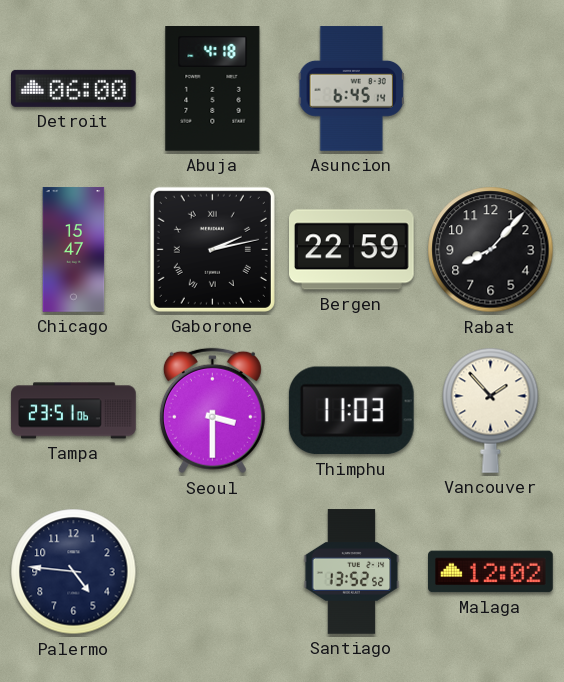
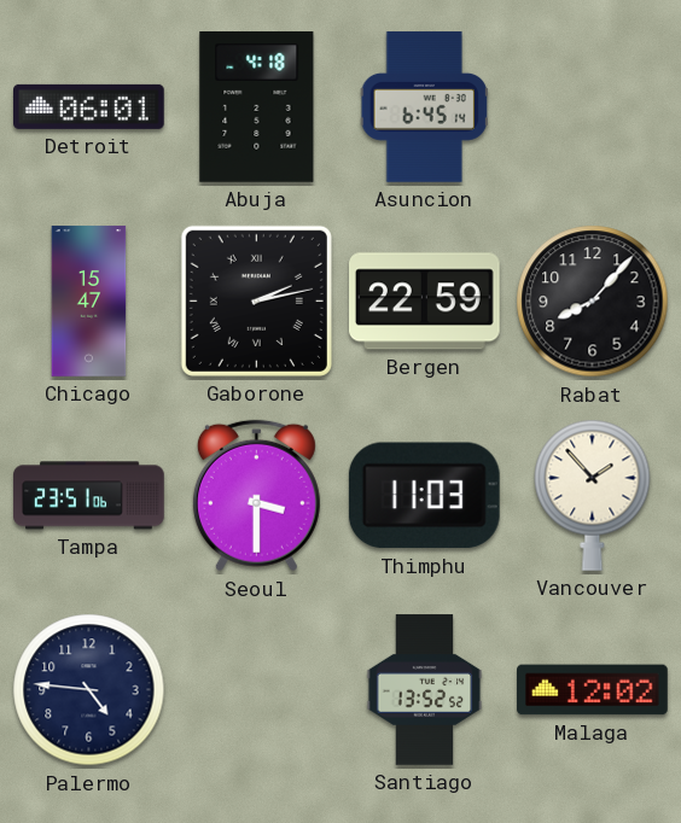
Detroit: 06:00 -> 06:01
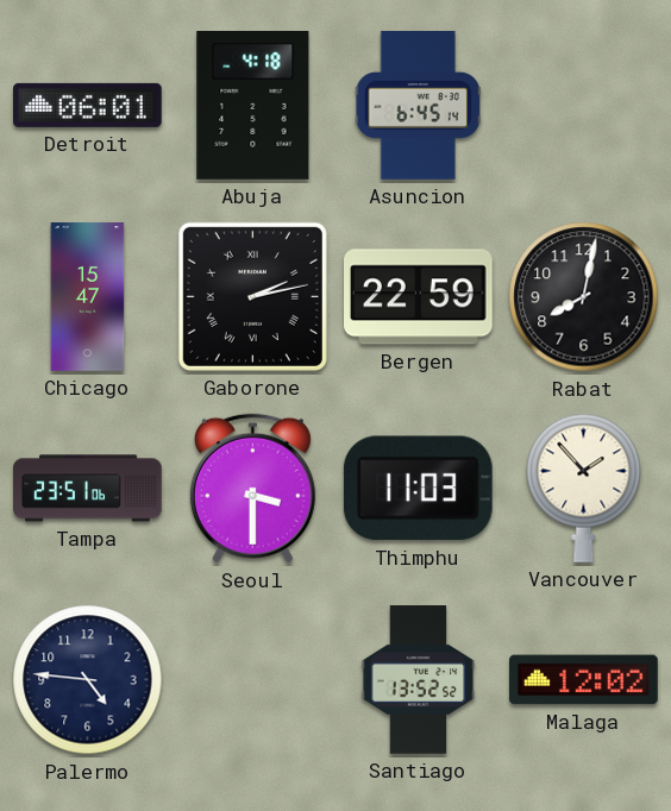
Rabat: 8:07 -> 8:02
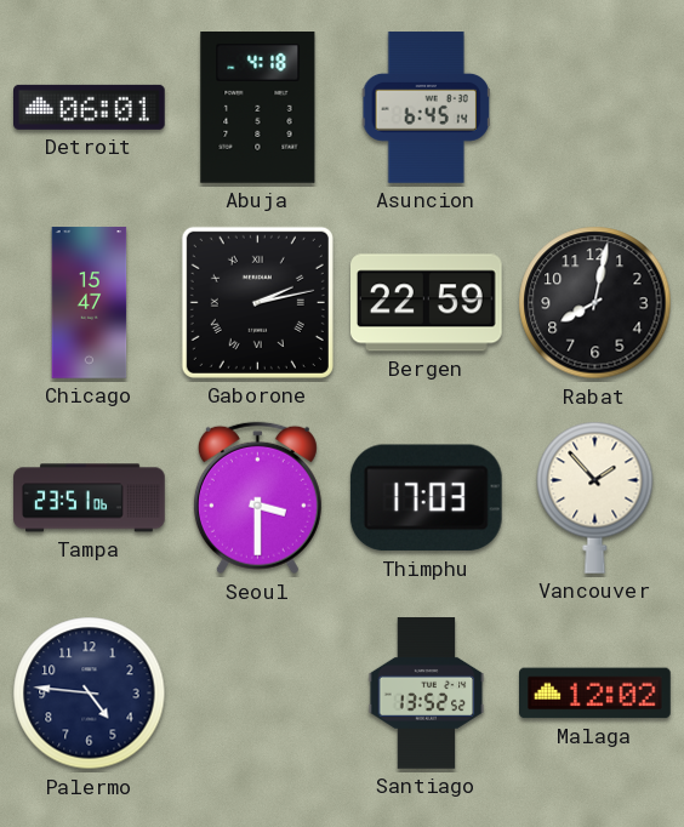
Thimphu: 11:03 -> 17:03
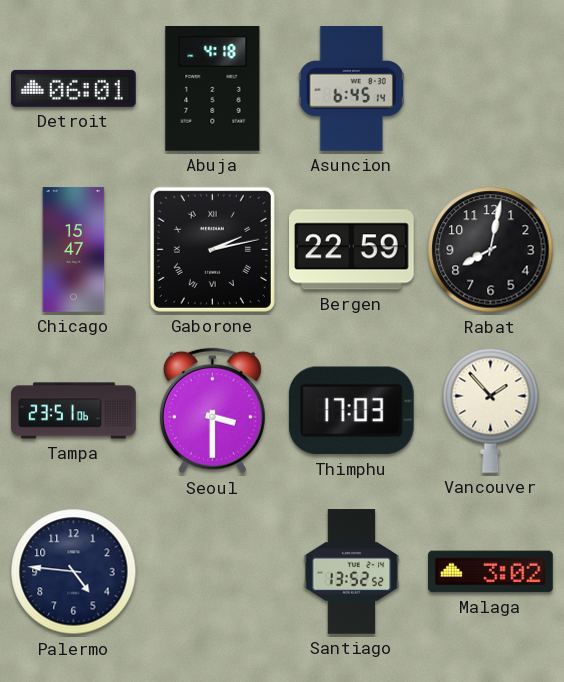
Malaga: 12:02 -> 3:02
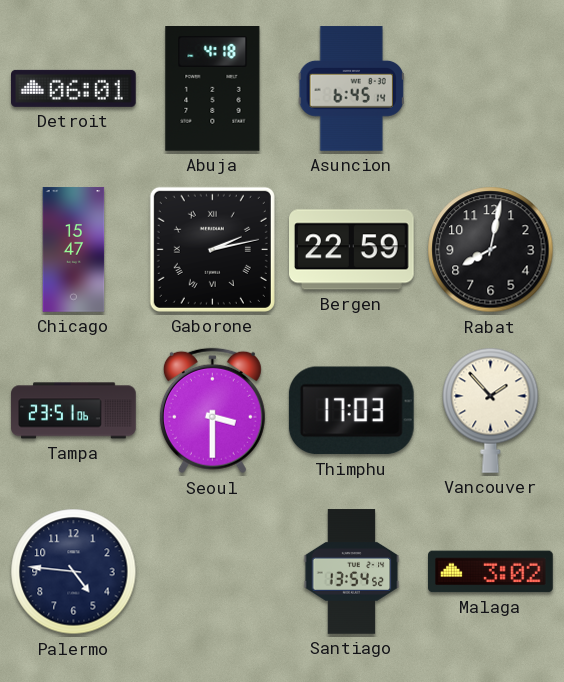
Santiago: 13:52 -> 13:54
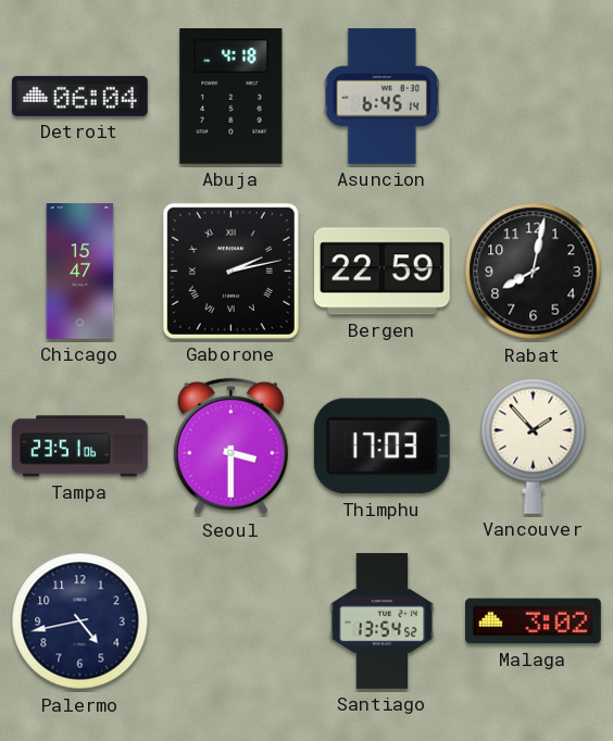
Detroit: 06:01 -> 06:04
Palermo: 4:46 -> 4:43
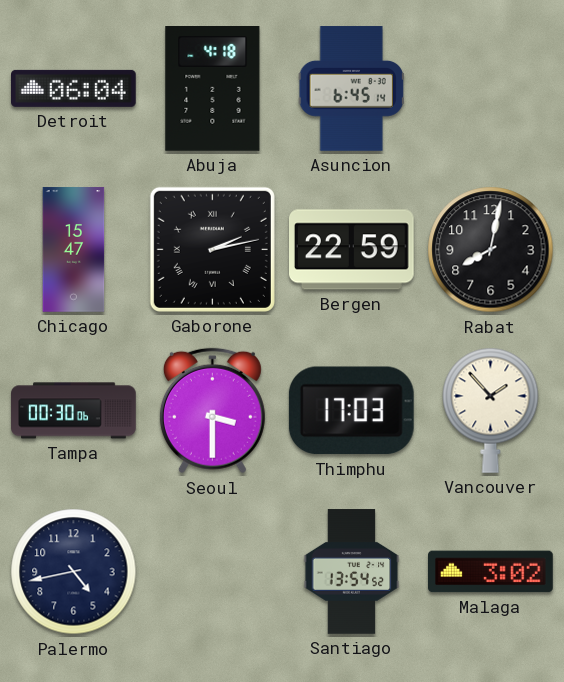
Tampa: 23:51 -> 00:30
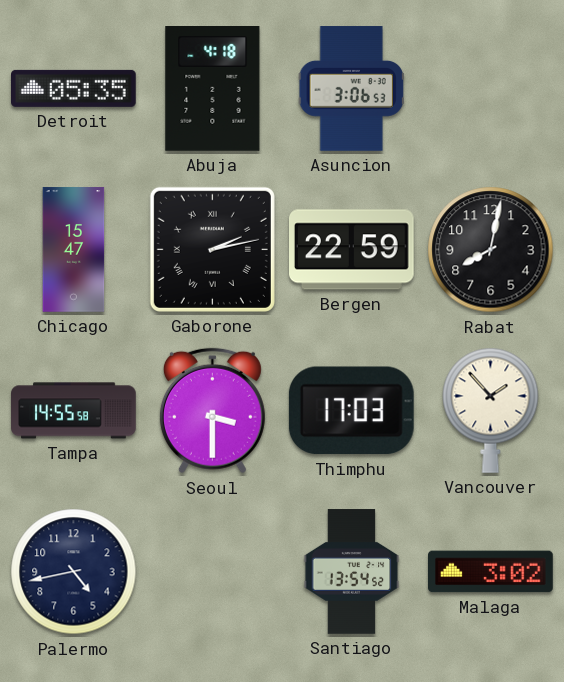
Detroit: 06:04 -> 05:35
Asuncion: 6:45 -> 3:06
Tampa: 00:30 -> 14:55
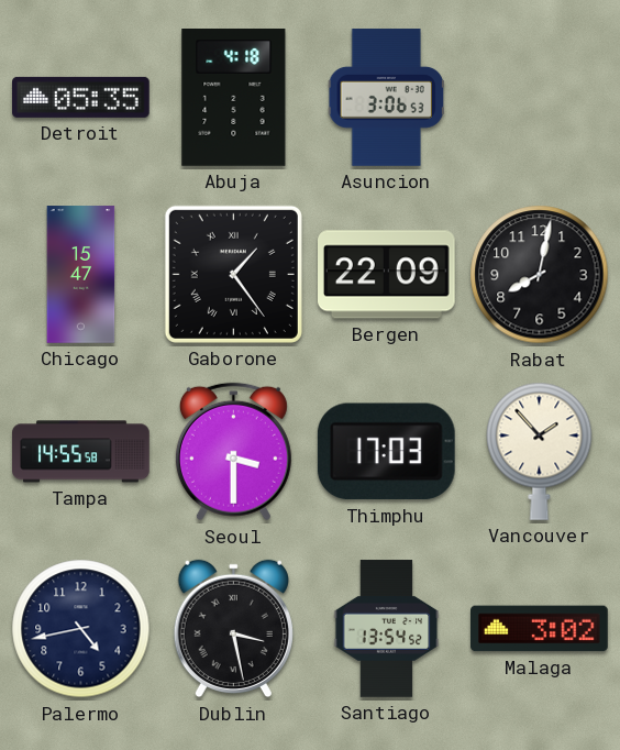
Gaborone: 2:13 -> 1:24
Bergen: 22:59 -> 22:09
Dublin: none -> 3:28
